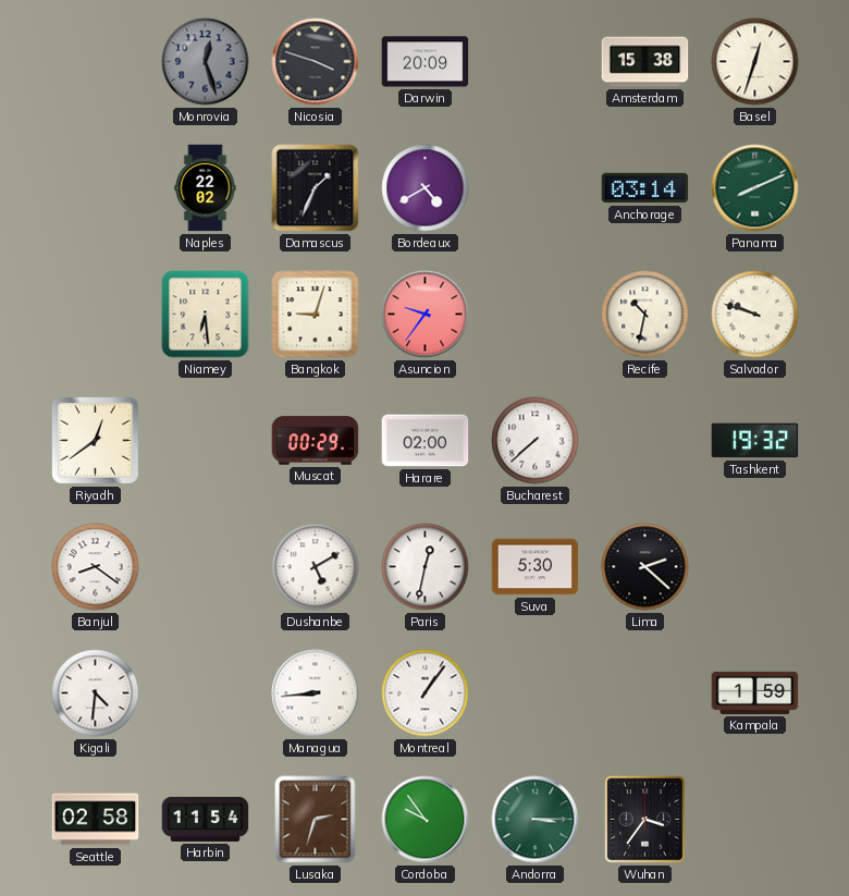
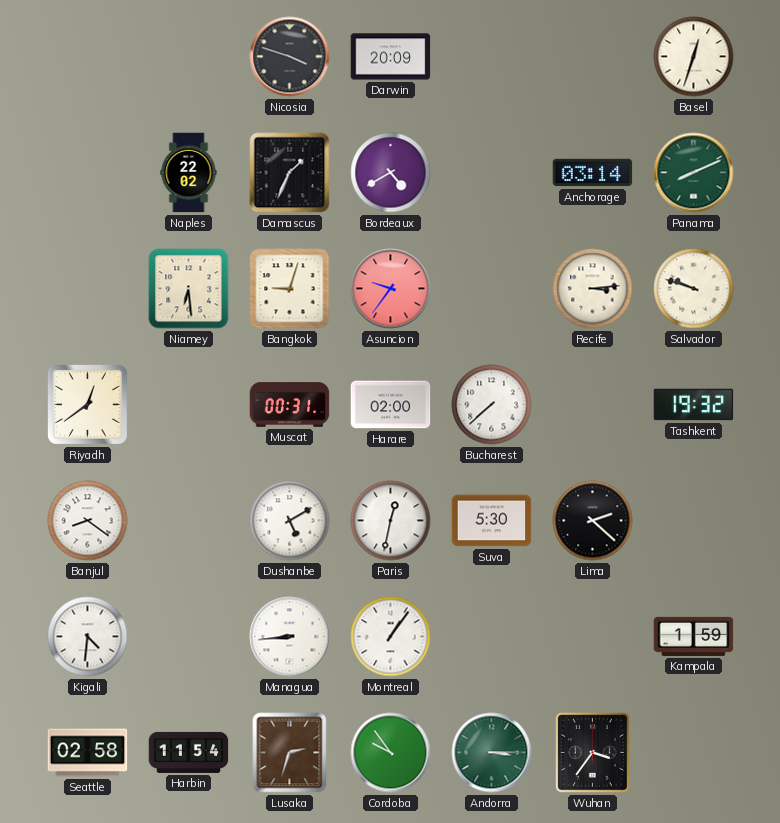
Monrovia: 12:27 -> none
Amsterdam: 15:38 -> none
Recife: 10:32 -> 3:14
Muscat: 00:29 -> 00:31
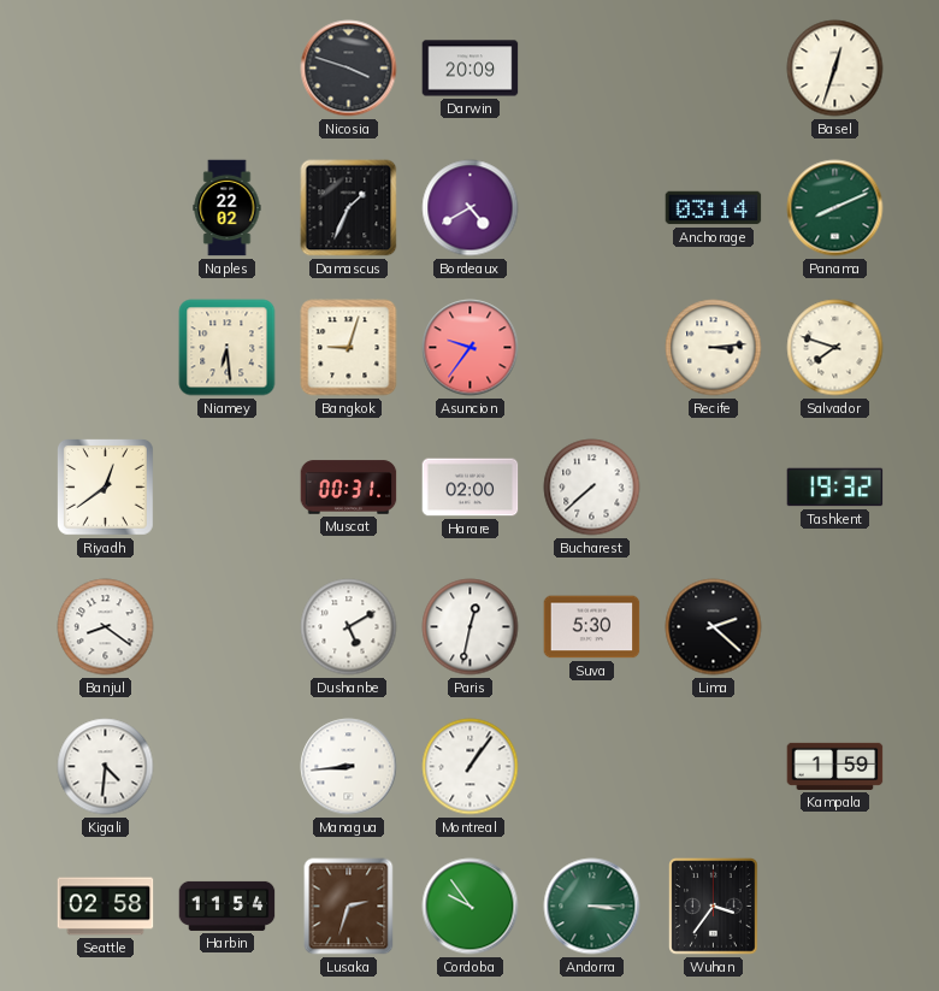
Salvador: 9:48 -> 7:48
